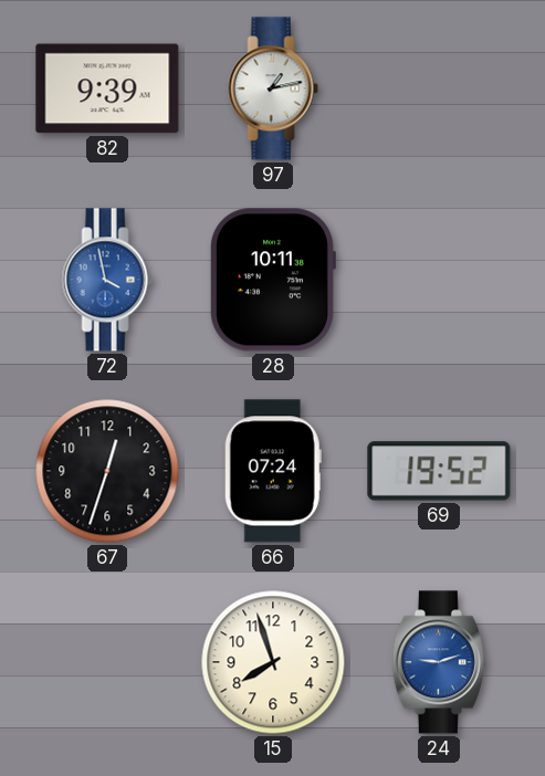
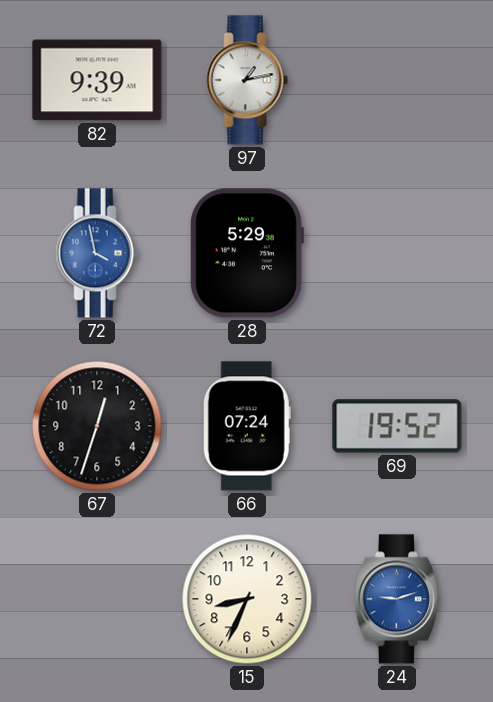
28: 10:11 -> 5:29
15: 7:57 -> 8:34
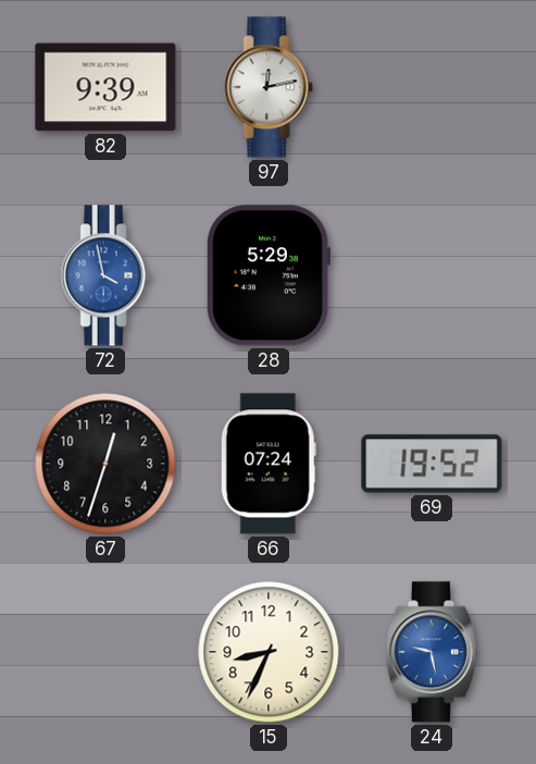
97: 1:13 -> 12:13
24: 9:12 -> 9:28
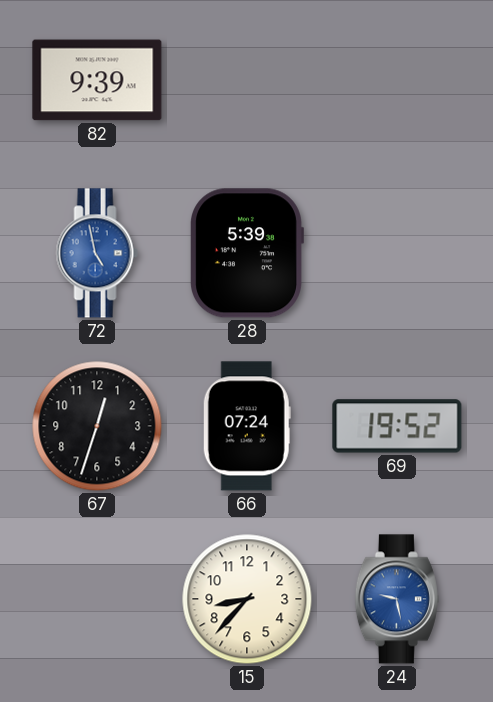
97: 12:13 -> none
72: 3:58 -> 4:58
28: 5:29 -> 5:39
15: 8:34 -> 8:37
